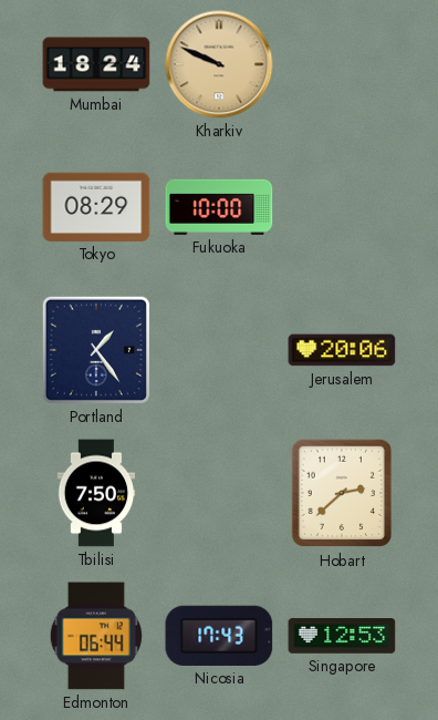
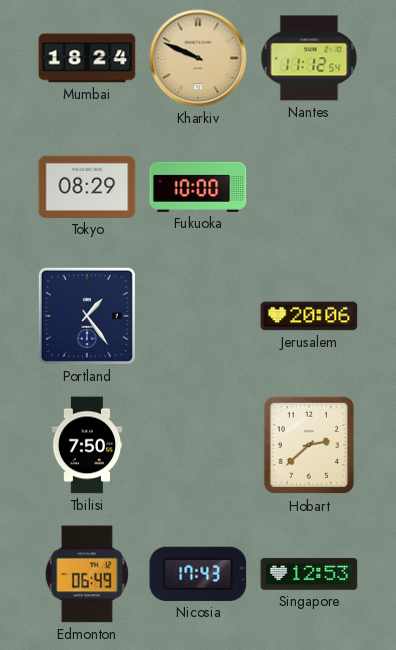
Nantes: none -> 11:12
Edmonton: 06:44 -> 06:49
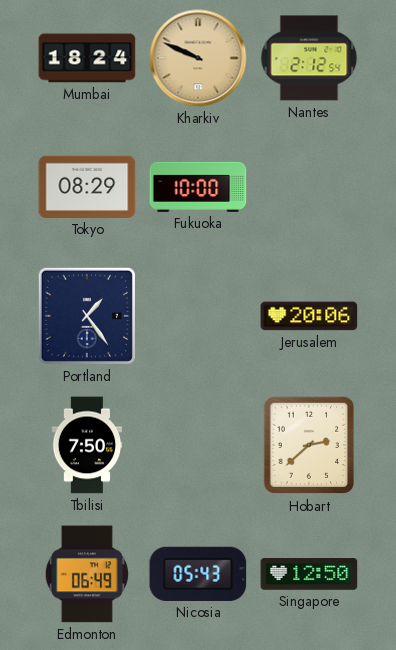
Nantes: 11:12 -> 2:12
Nicosia: 17:43 -> 05:43
Singapore: 12:53 -> 12:50
